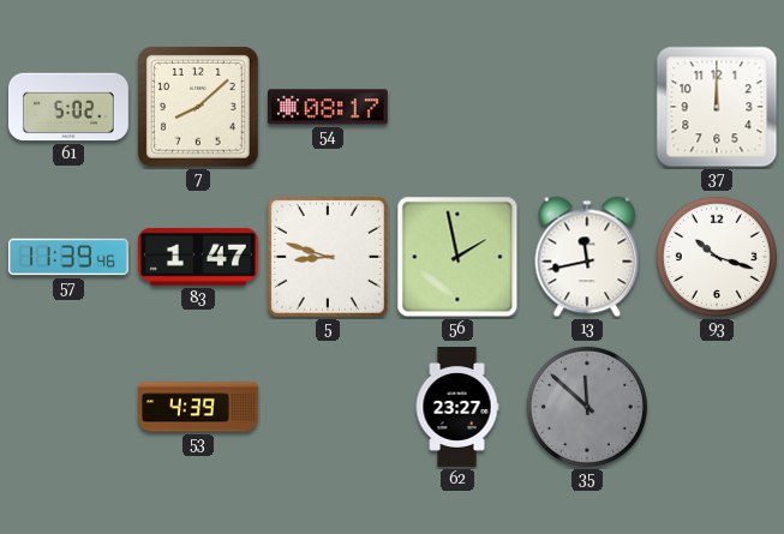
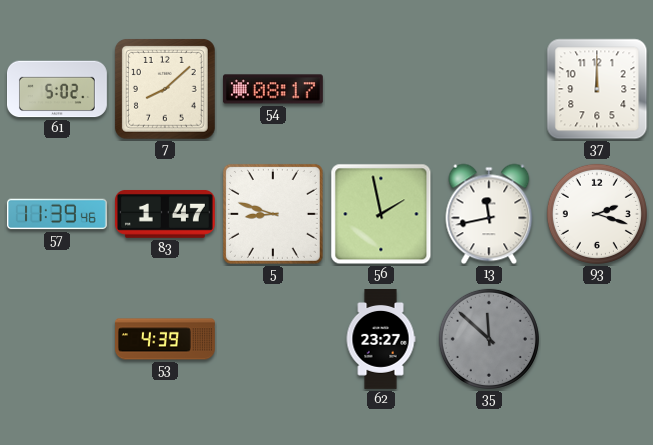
93: 10:18 -> 2:18
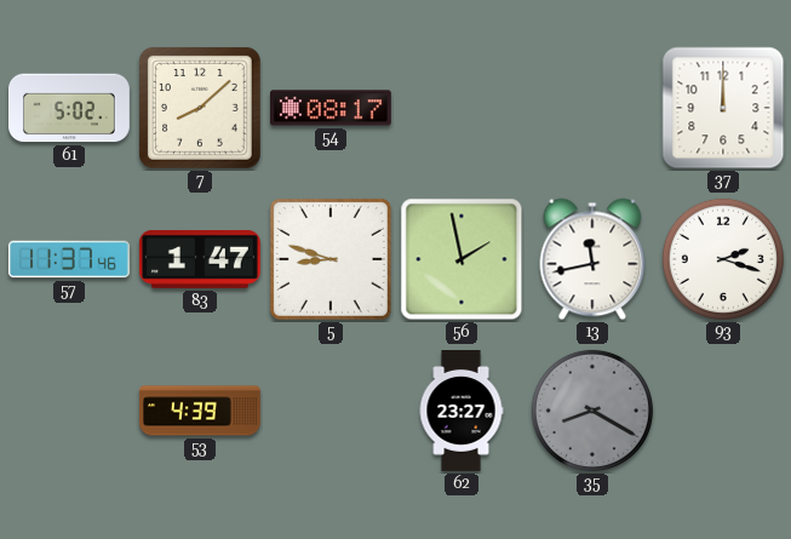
57: 11:39 -> 11:37
35: 11:52 -> 8:20
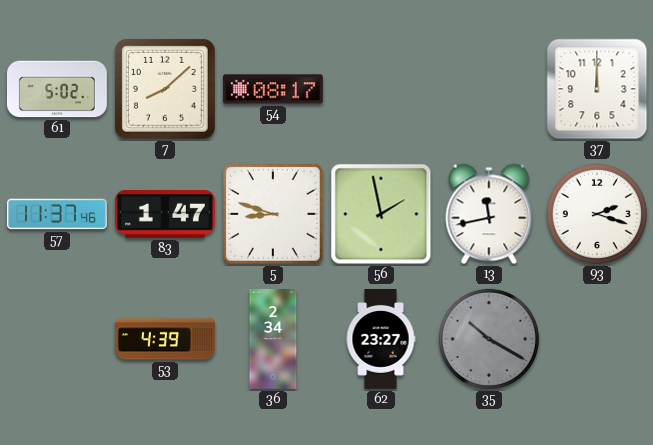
36: none -> 2:34
35: 8:20 -> 10:20
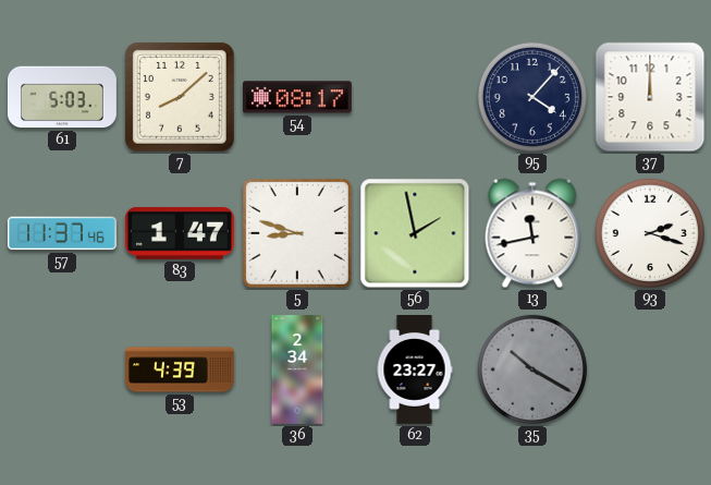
61: 5:02 -> 5:03
95: none -> 4:07
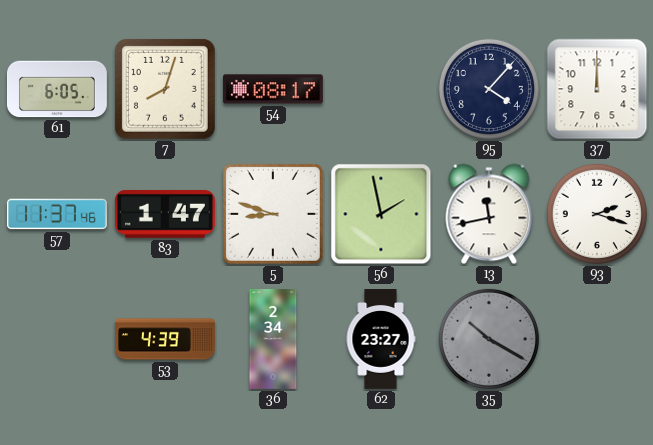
61: 5:03 -> 6:05
7: 8:08 -> 8:03
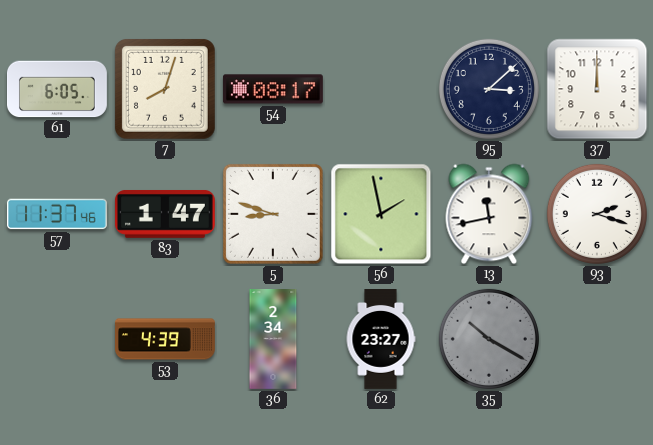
95: 4:07 -> 3:08
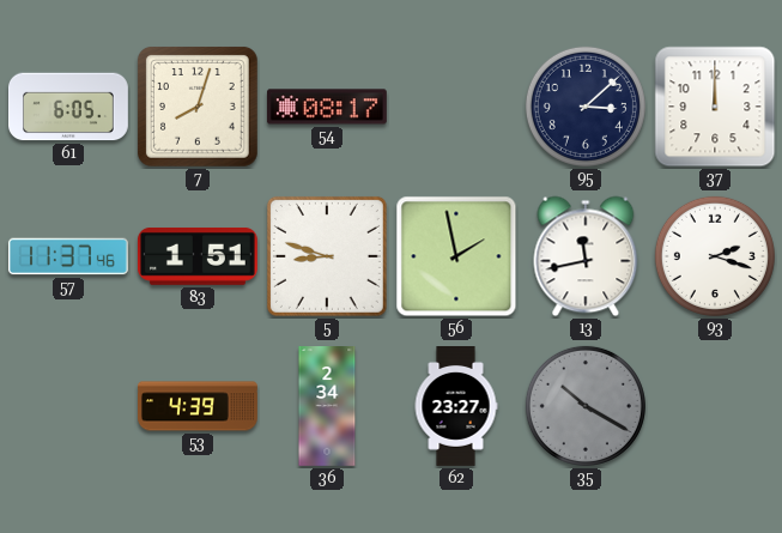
83: 1:47 -> 1:51
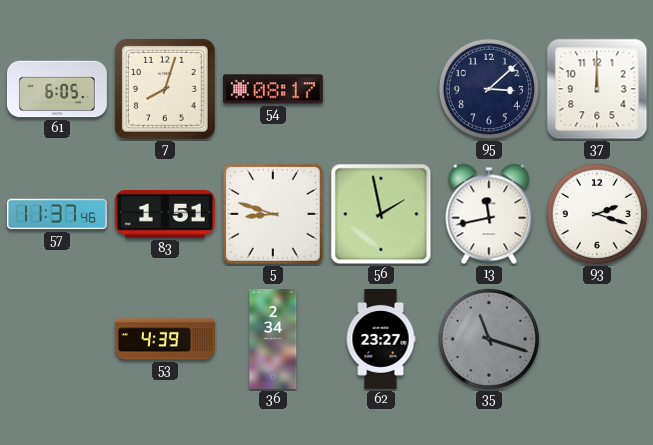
35: 10:20 -> 11:18
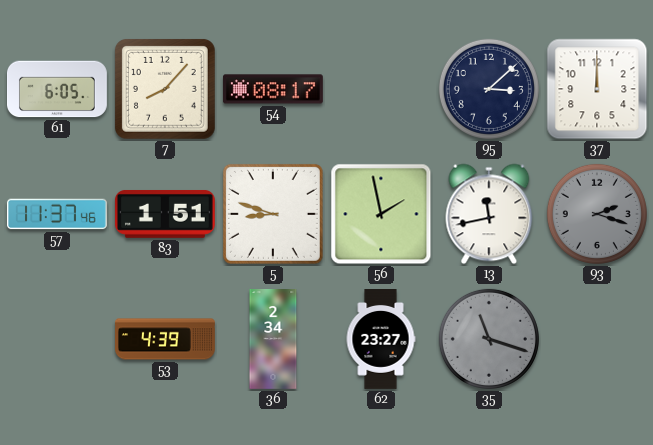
7: 8:03 -> 8:07
93 dial: white -> grey
